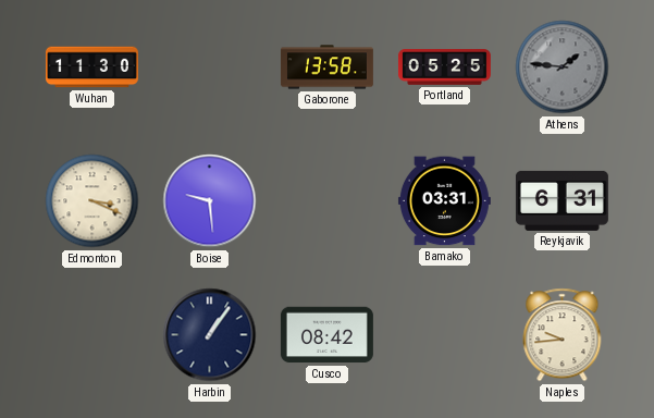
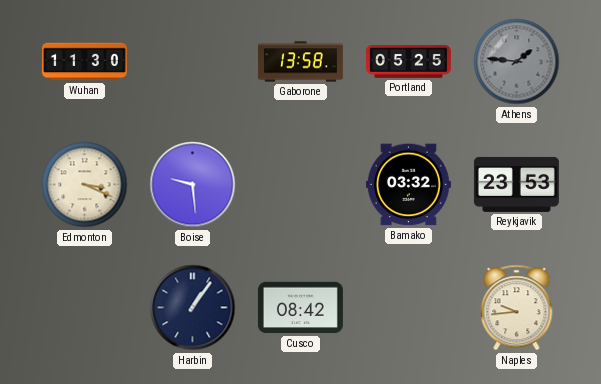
Bamako: 03:31 -> 03:32
Reykjavik: 6:31 -> 23:53
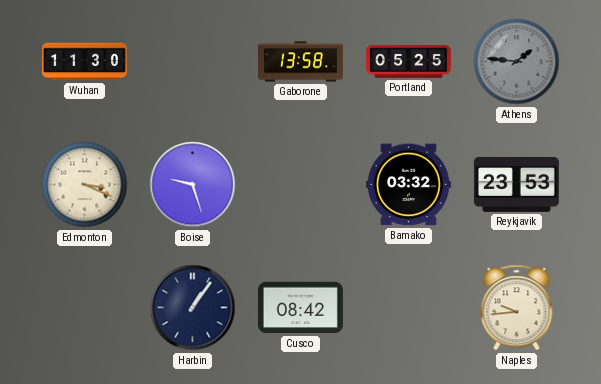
Boise: 9:29 -> 9:27
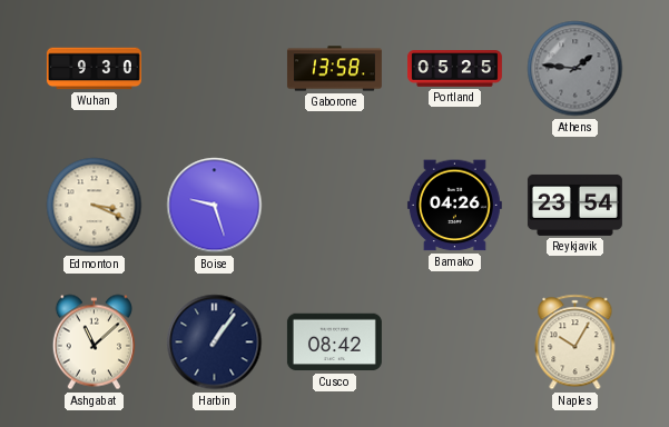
Wuhan: 11:30 -> 9:30
Bamako: 03:32 -> 04:26
Reykjavik: 23:53 -> 23:54
Ashgabat: none -> 11:08
Naples: 9:44 -> 10:05
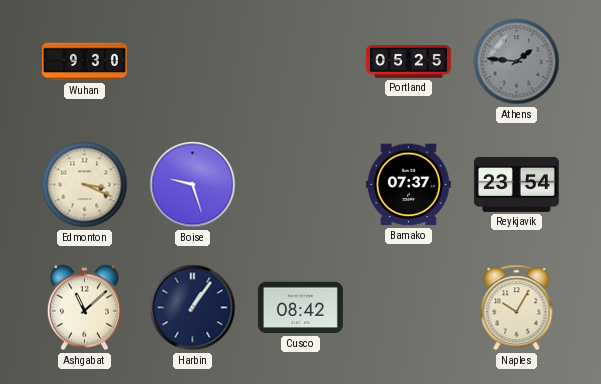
Gaborone: 13:58 -> none
Bamako: 04:26 -> 07:37
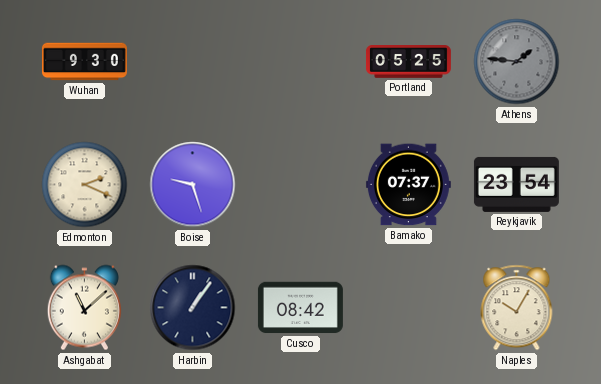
Edmonton: 3:19 -> 2:19
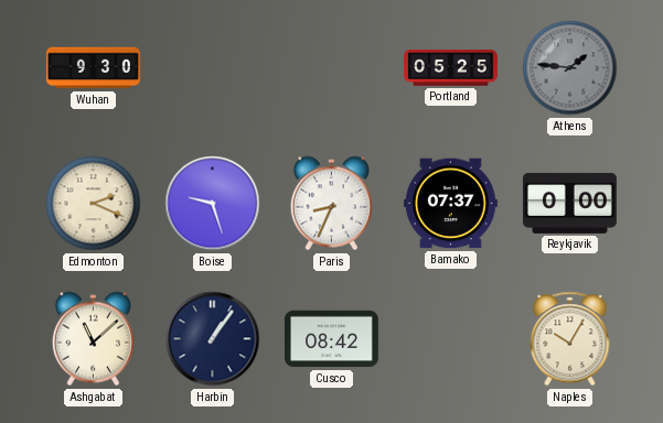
Paris: none -> 8:34
Reykjavik: 23:54 -> 0:00
